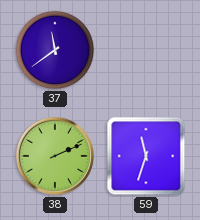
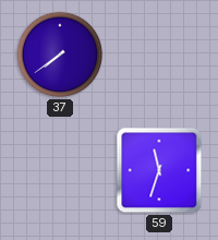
37: 11:39 -> 7:39
38: 2:11 -> none
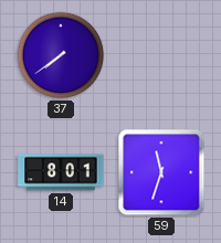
14: none -> 8:01
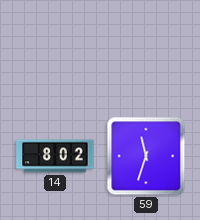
37: 7:39 -> none
14: 8:01 -> 8:02
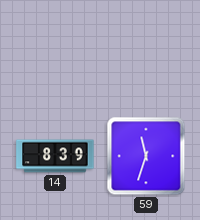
14: 8:02 -> 8:39
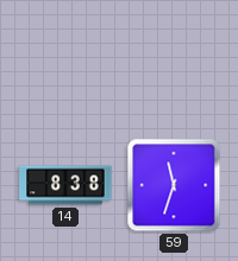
14: 8:39 -> 8:38
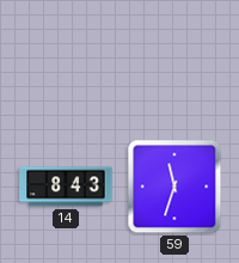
14: 8:38 -> 8:43
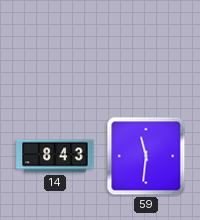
59: 11:33 -> 11:31
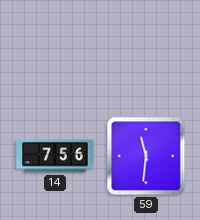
14: 8:43 -> 7:56
